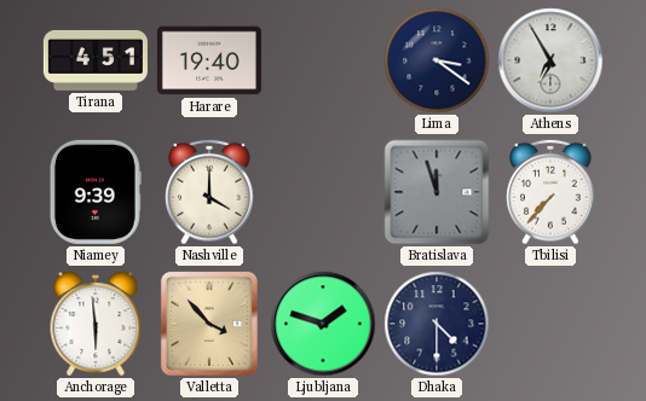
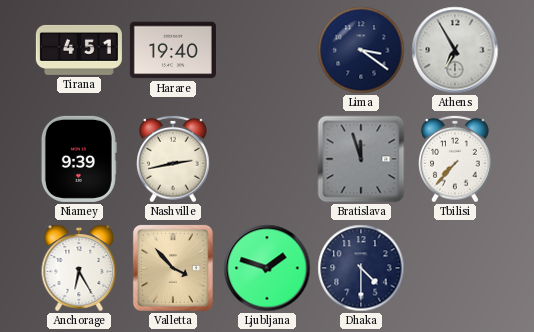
Nashville: 4:00 -> 2:43
Anchorage: 5:59 -> 6:25
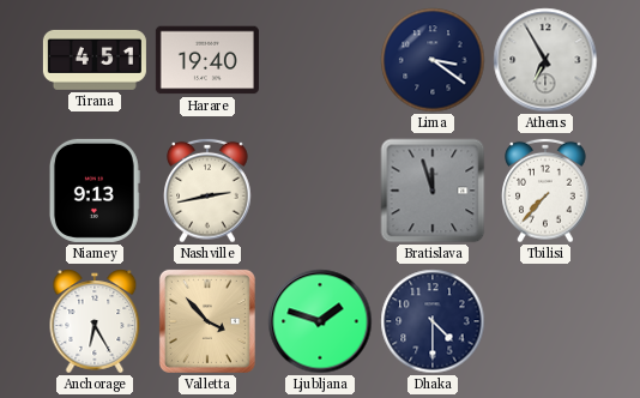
Niamey: 9:39 -> 9:13
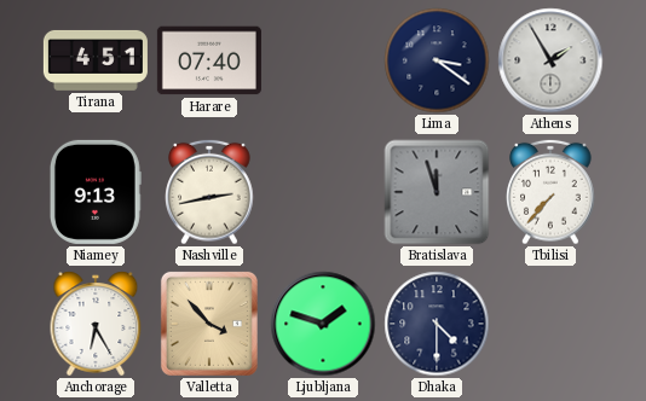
Harare: 19:40 -> 07:40
Athens: 6:55 -> 1:55
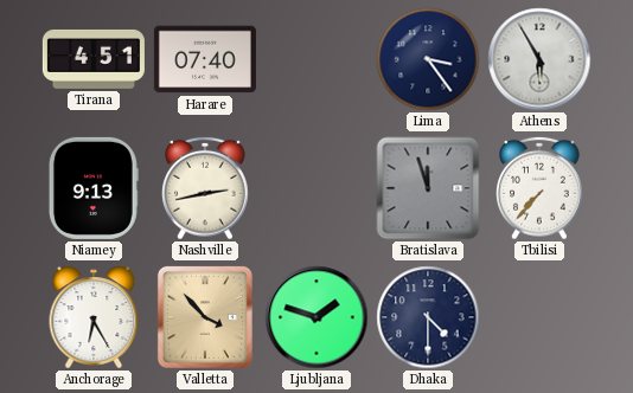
Lima: 3:21 -> 3:24
Athens: 1:55 -> 5:55
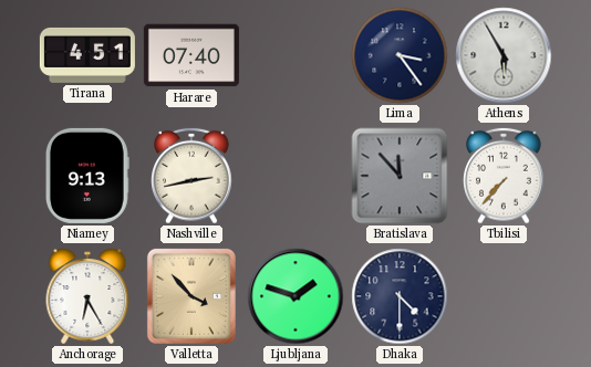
Bratislava: 11:57 -> 11:53
